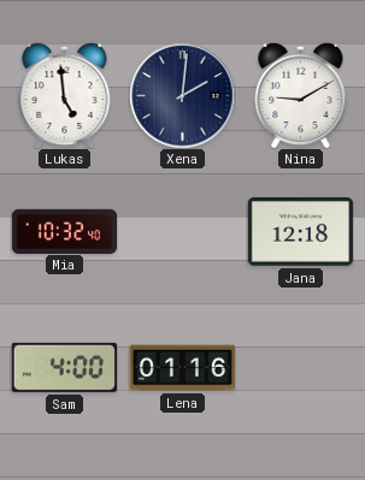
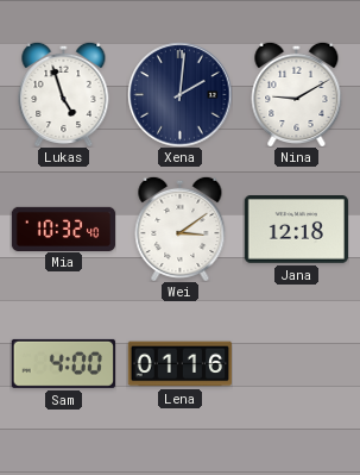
Lukas: 4:59 -> 4:57
Wei: none -> 3:09
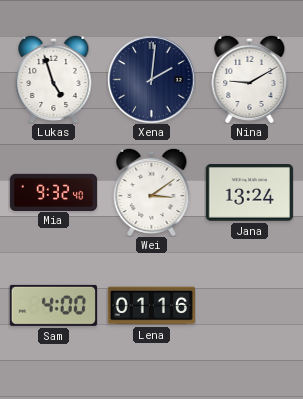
Mia: 10:32 -> 9:32
Jana: 12:18 -> 13:24
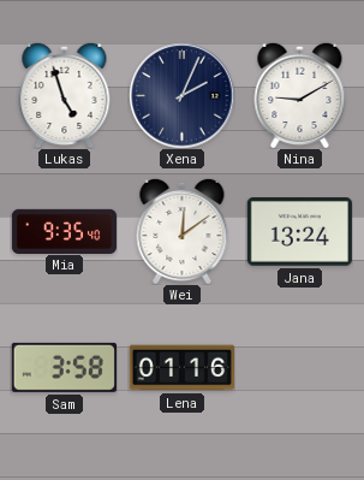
Xena: 2:01 -> 2:04
Mia: 9:32 -> 9:35
Wei: 3:09 -> 12:09
Sam: 4:00 -> 3:58
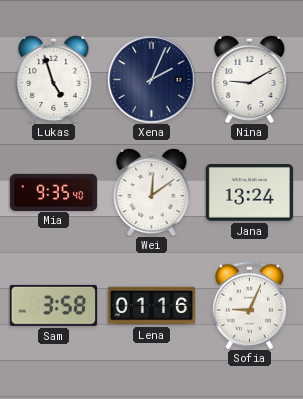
Sofia: none -> 9:04
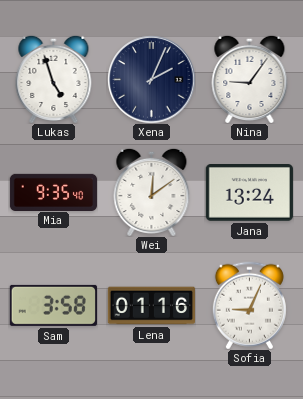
Nina: 9:10 -> 9:06
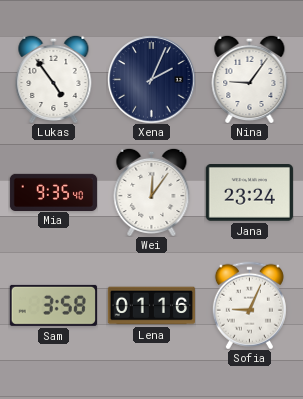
Lukas: 4:57 -> 4:54
Wei: 12:09 -> 12:06
Jana: 13:24 -> 23:24
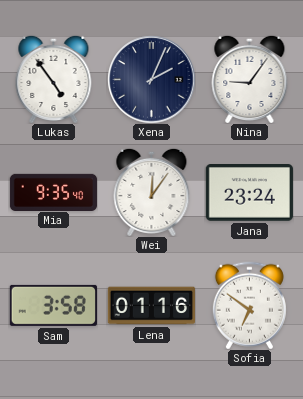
Sofia: 9:04 -> 6:51
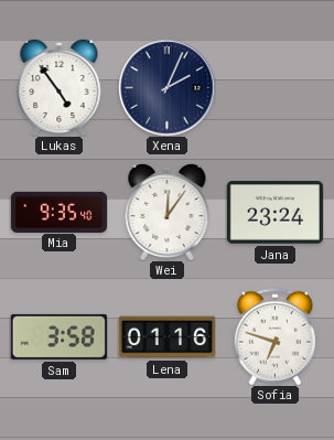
Nina: 9:06 -> none
Sofia: 6:51 -> 6:48
